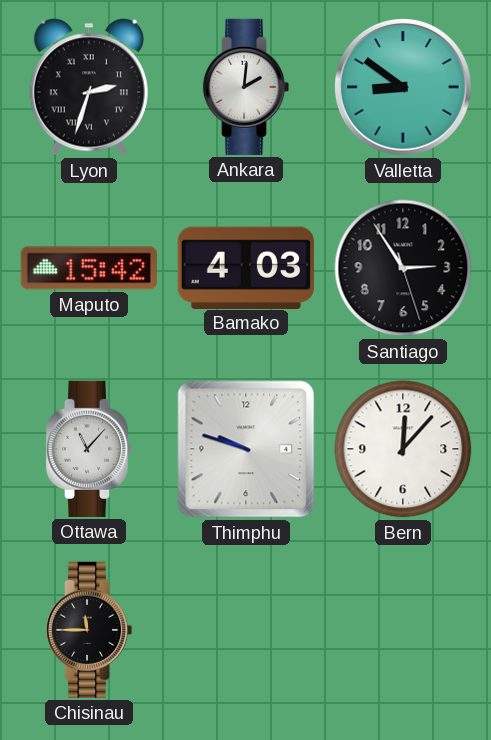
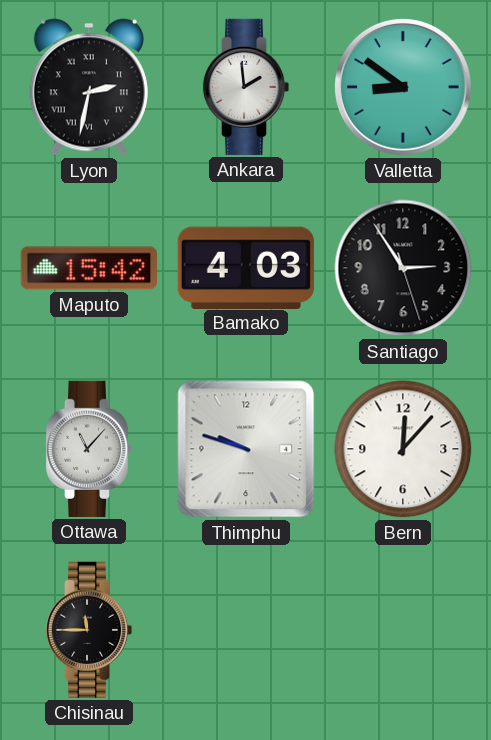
Lyon: 2:33 -> 2:32
Ankara: 2:01 -> 1:59
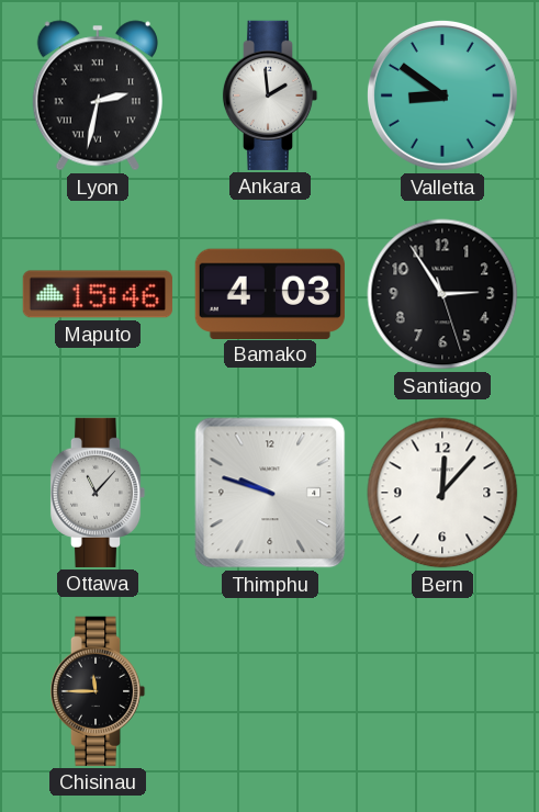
Maputo: 15:42 -> 15:46
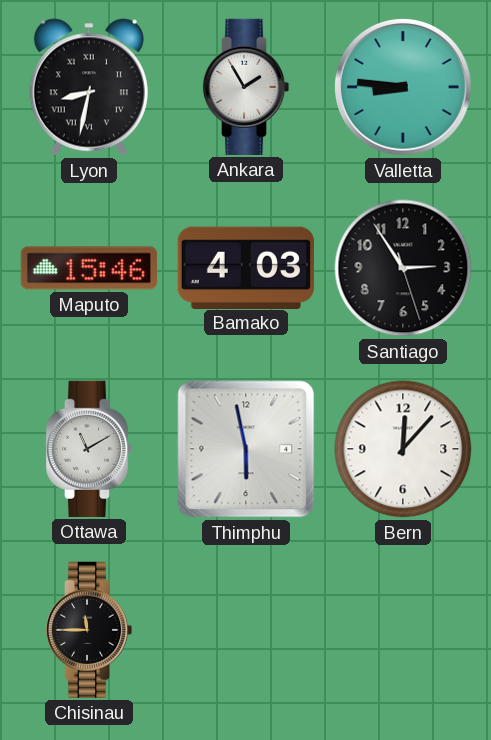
Lyon: 2:32 -> 8:32
Ankara: 1:59 -> 1:55
Valletta: 8:51 -> 8:46
Ottawa: 11:07 -> 11:10
Thimphu: 9:48 -> 5:58
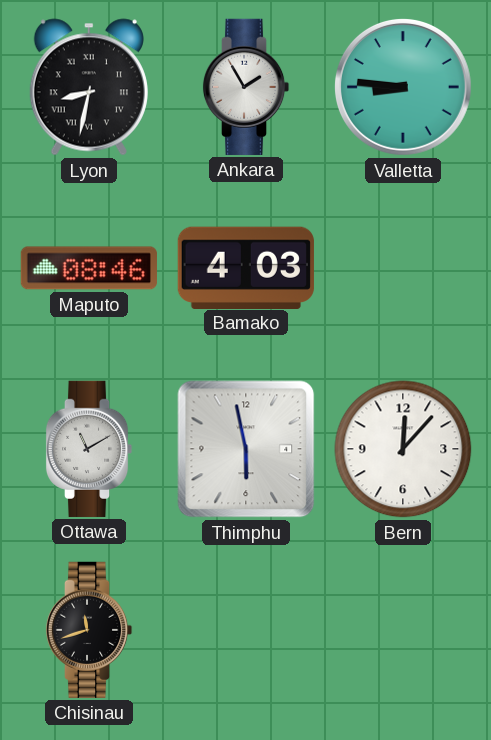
Maputo: 15:46 -> 08:46
Santiago: 2:54 -> none
Chisinau: 11:45 -> 11:42
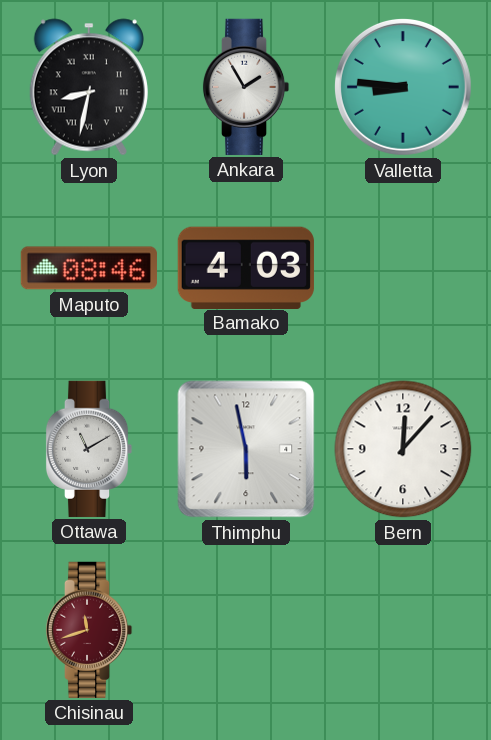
Chisinau dial: black -> burgundy
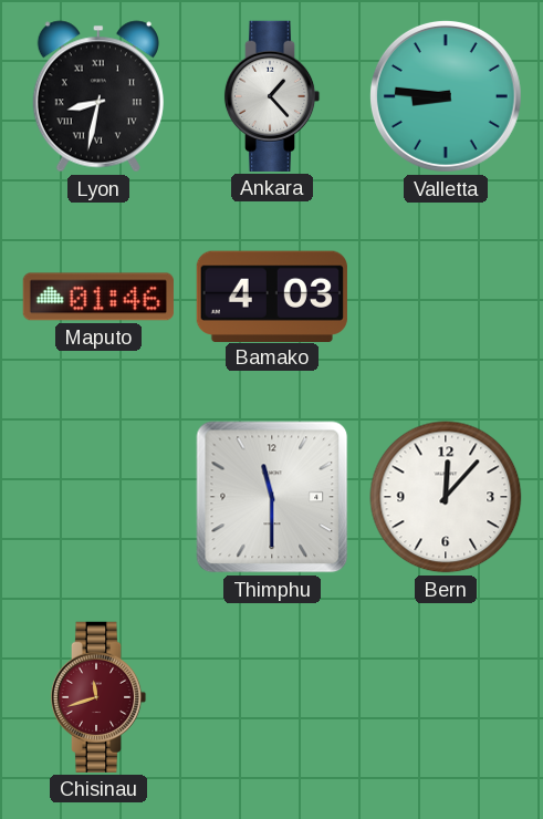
Ankara: 1:55 -> 1:23
Maputo: 08:46 -> 01:46
Ottawa: 11:10 -> none
Thimphu: 5:58 -> 11:30
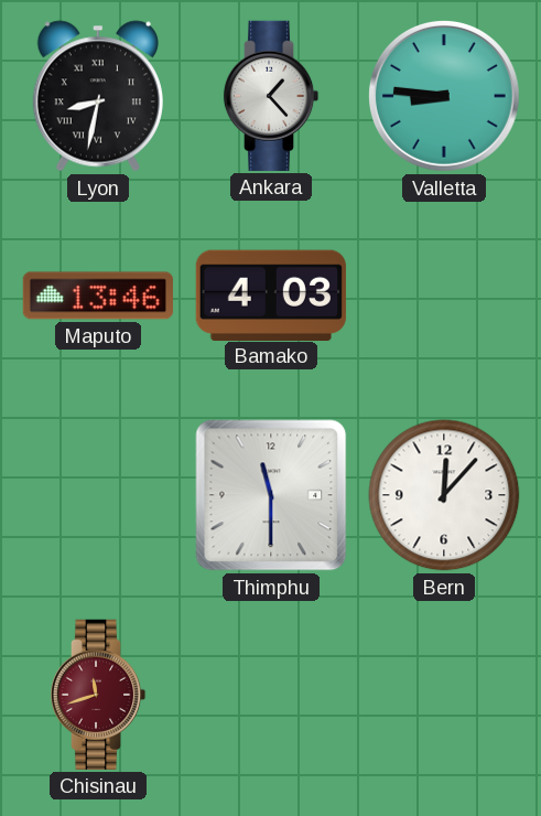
Maputo: 01:46 -> 13:46
